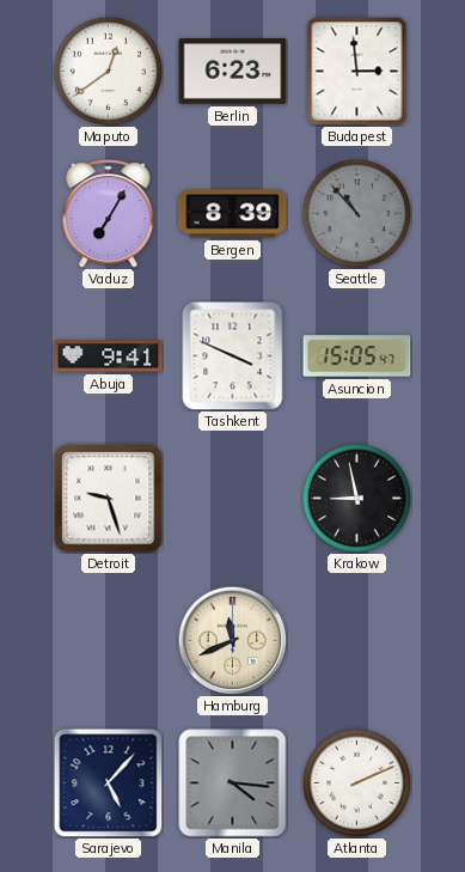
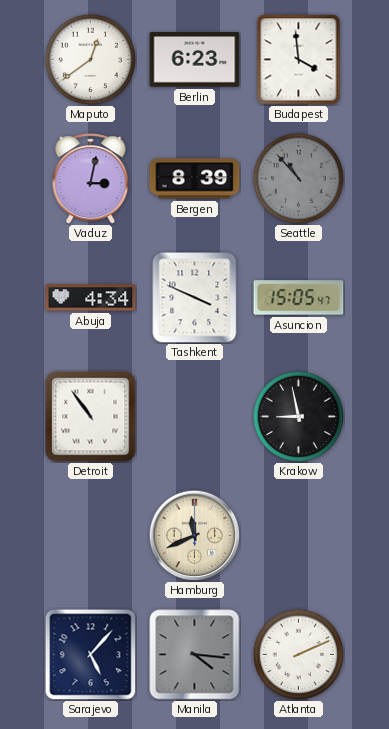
Budapest: 2:59 -> 3:59
Vaduz: 7:05 -> 3:02
Abuja: 9:41 -> 4:34
Detroit: 9:27 -> 10:54
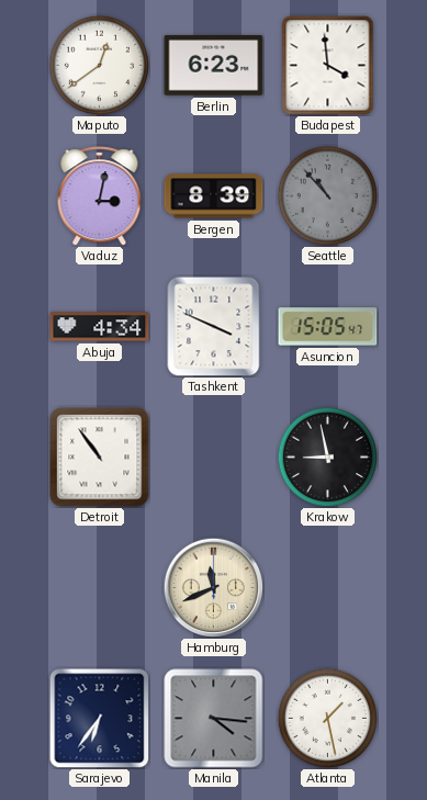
Sarajevo: 5:07 -> 6:36
Atlanta: 2:11 -> 1:28
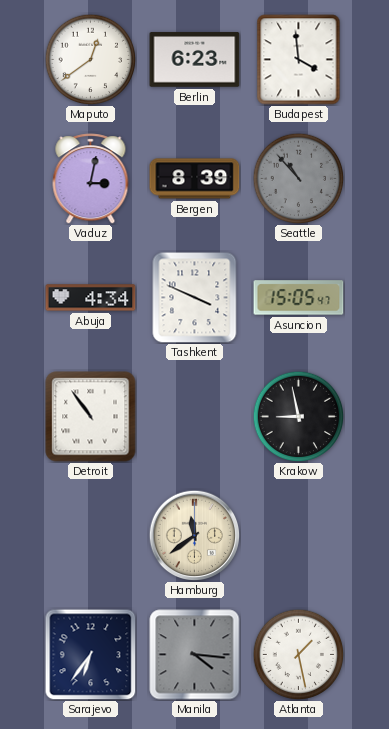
Hamburg: 11:41 -> 11:39
